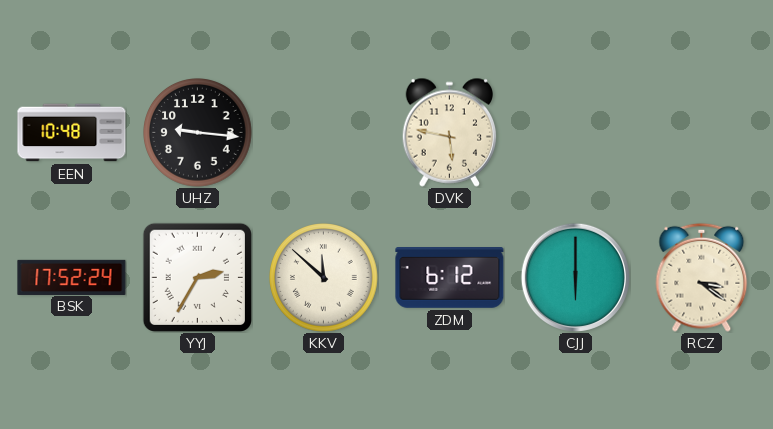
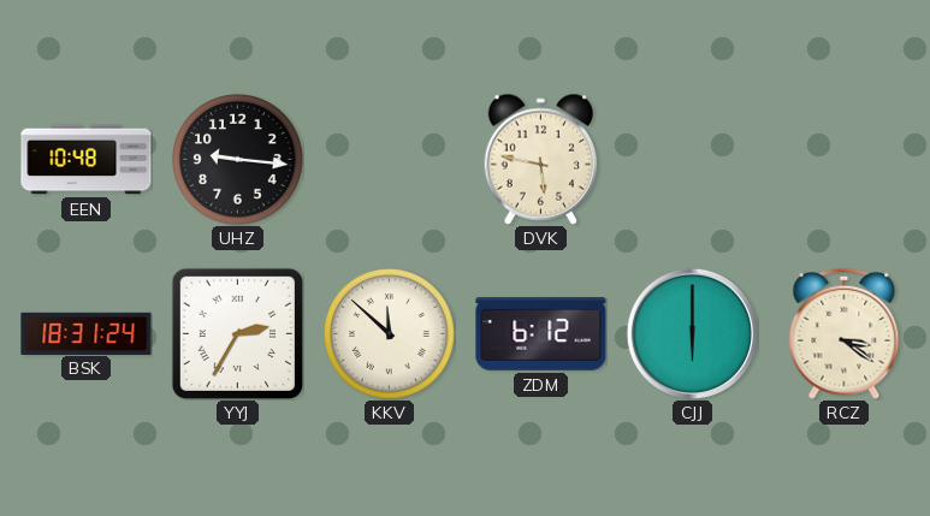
BSK: 17:52 -> 18:31
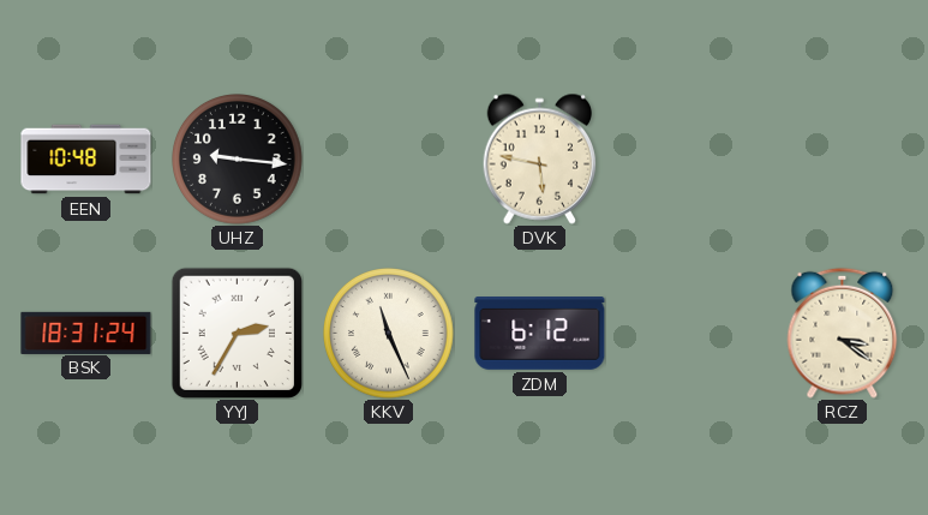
KKV: 11:52 -> 11:26
CJJ: 6:00 -> none
